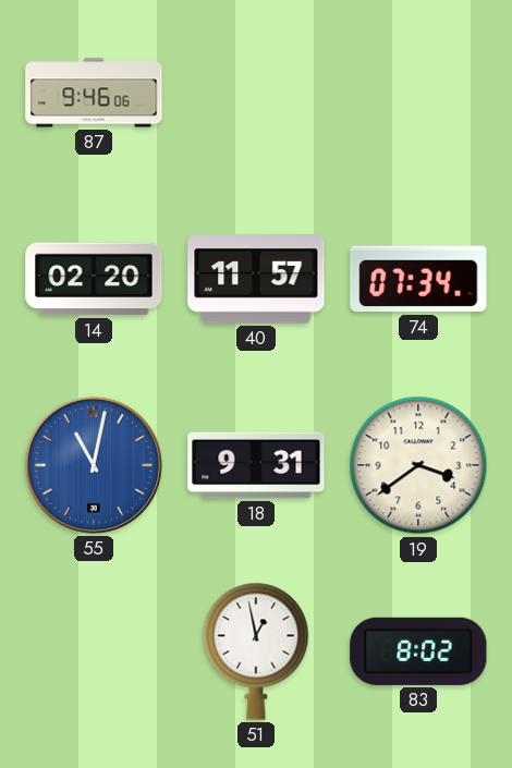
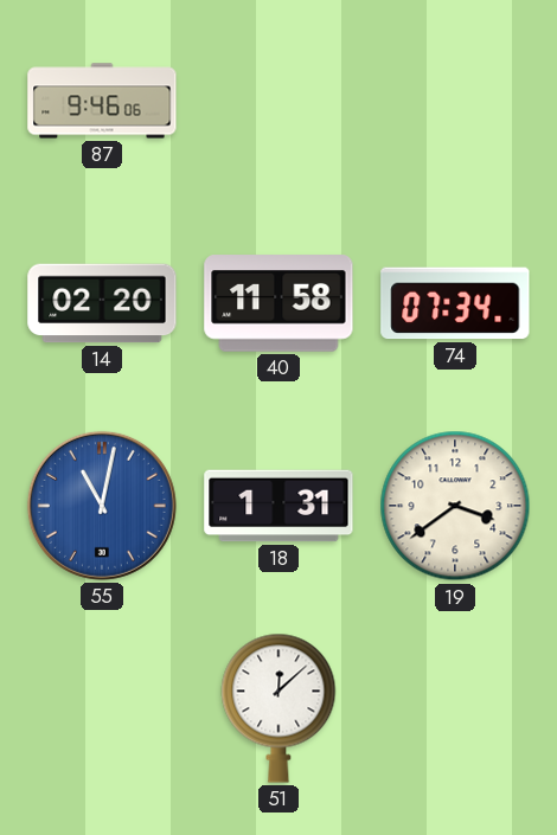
40: 11:57 -> 11:58
18: 9:31 -> 1:31
51: 12:58 -> 12:08
83: 8:02 -> none
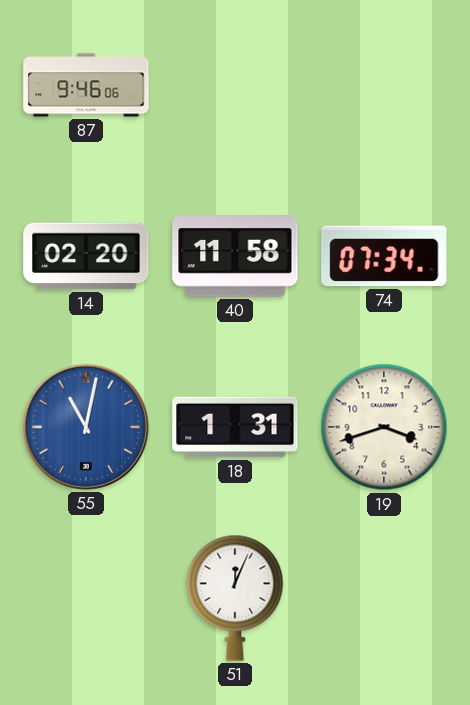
19: 3:39 -> 3:42
51: 12:08 -> 12:04
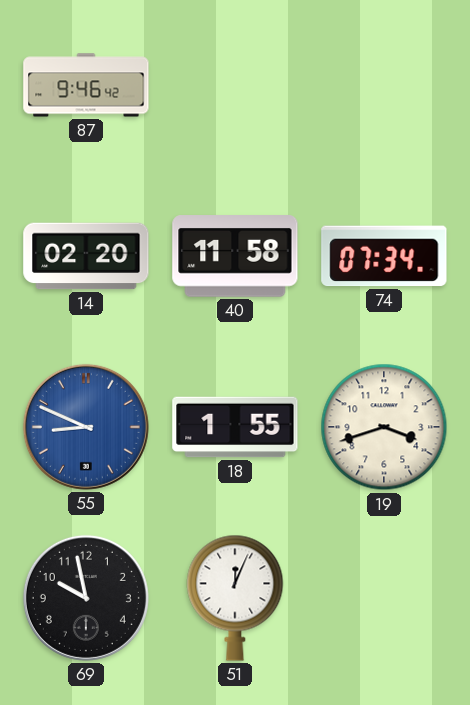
87: 9:46:06 -> 9:46:42
55: 11:02 -> 8:49
18: 1:31 -> 1:55
69: none -> 9:58
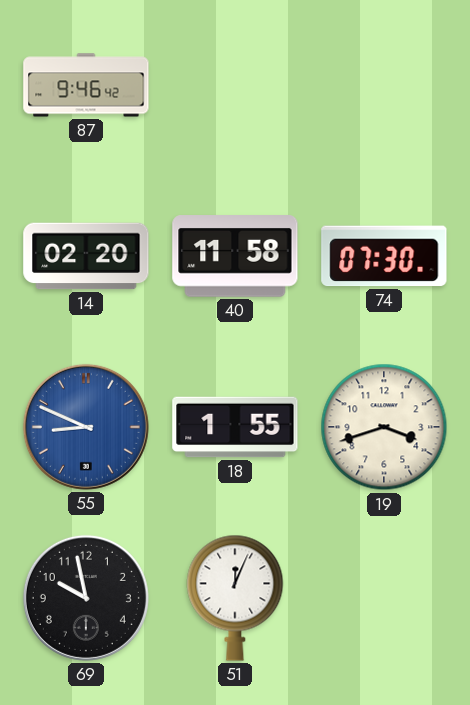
74: 07:34 -> 07:30
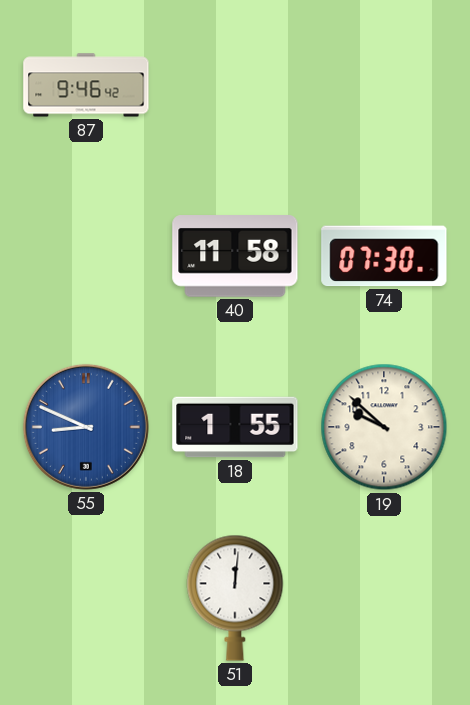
14: 02:20 -> none
19: 3:42 -> 9:52
69: 9:58 -> none
51: 12:04 -> 12:01
